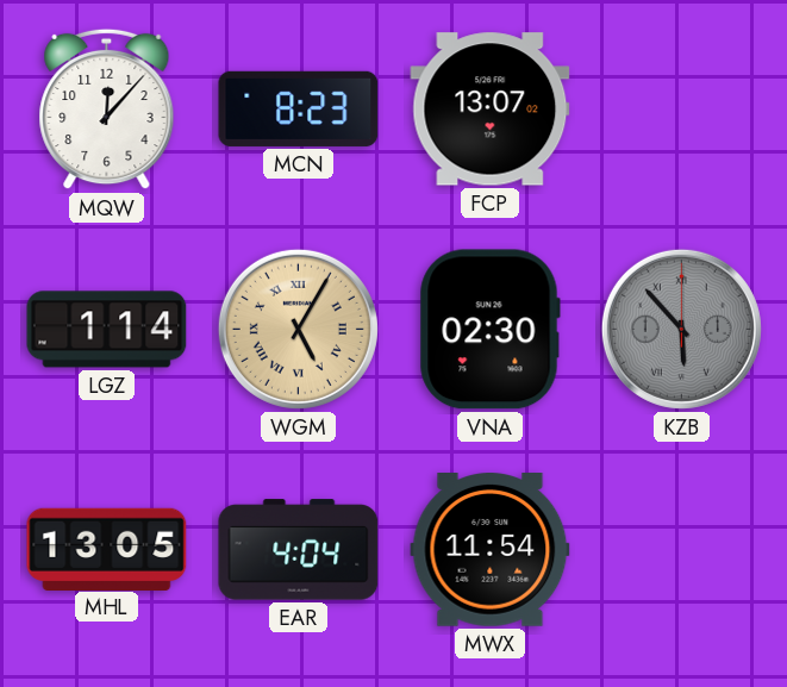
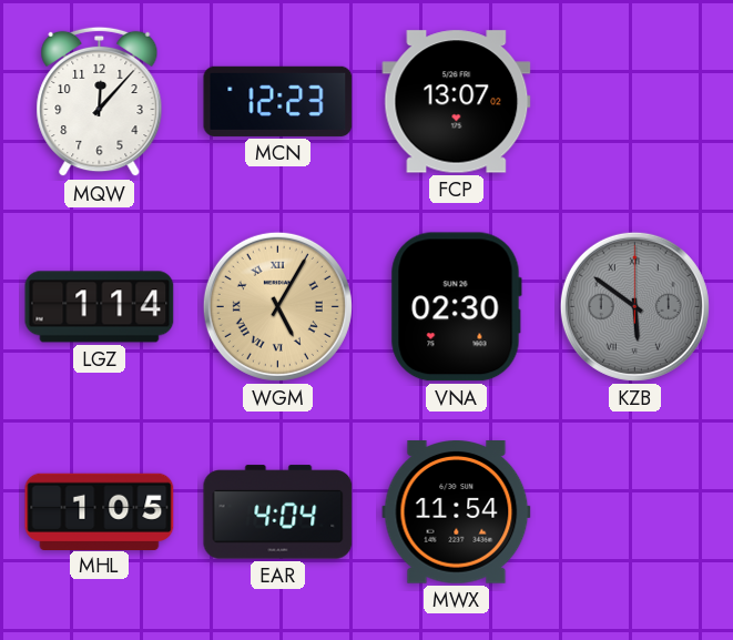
MCN: 8:23 -> 12:23
KZB: 5:53 -> 5:51
MHL: 13:05 -> 1:05
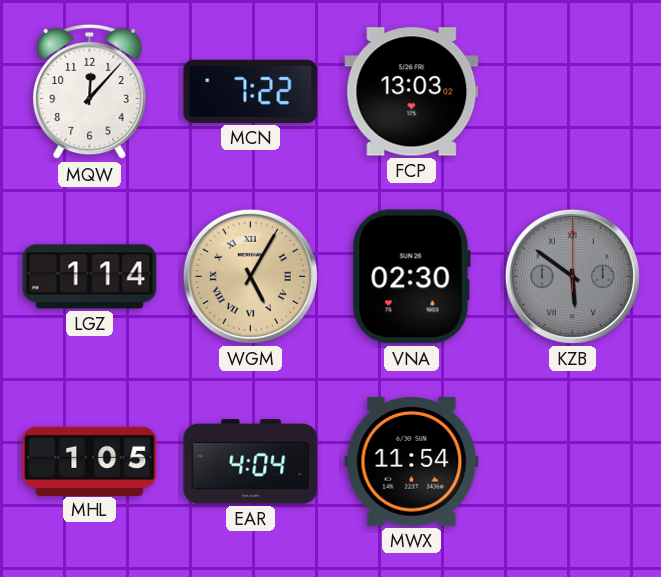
MCN: 12:23 -> 7:22
FCP: 13:07 -> 13:03
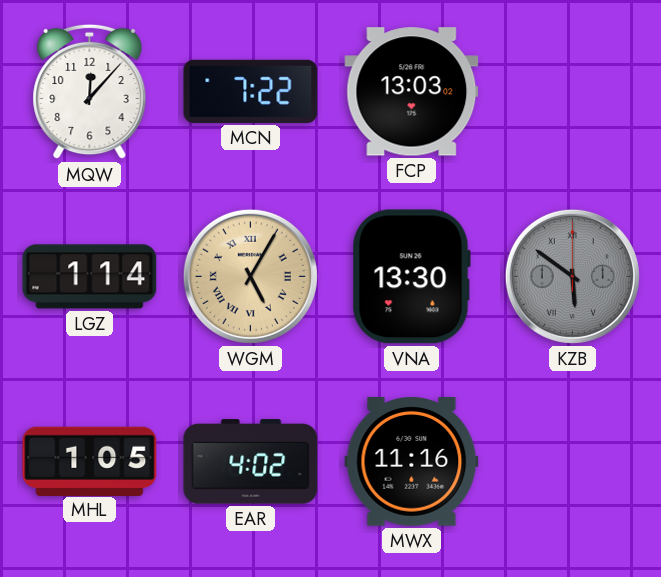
VNA: 02:30 -> 13:30
EAR: 4:04 -> 4:02
MWX: 11:54 -> 11:16
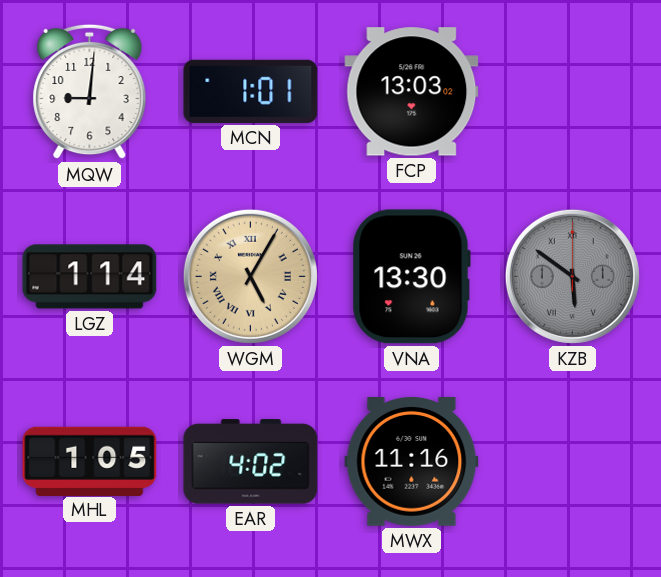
MQW: 12:07 -> 9:01
MCN: 7:22 -> 1:01
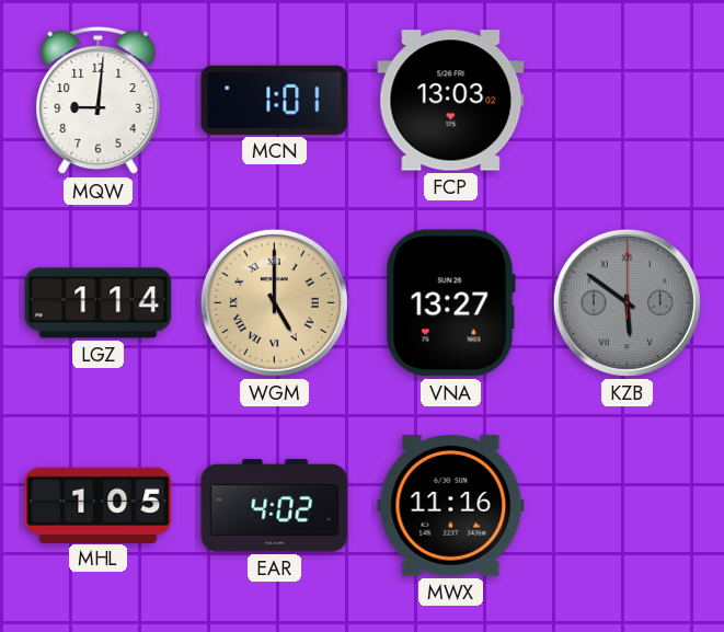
WGM: 5:05 -> 5:00
VNA: 13:30 -> 13:27
